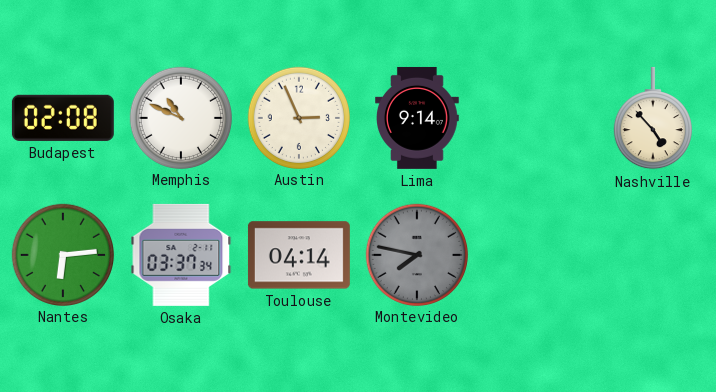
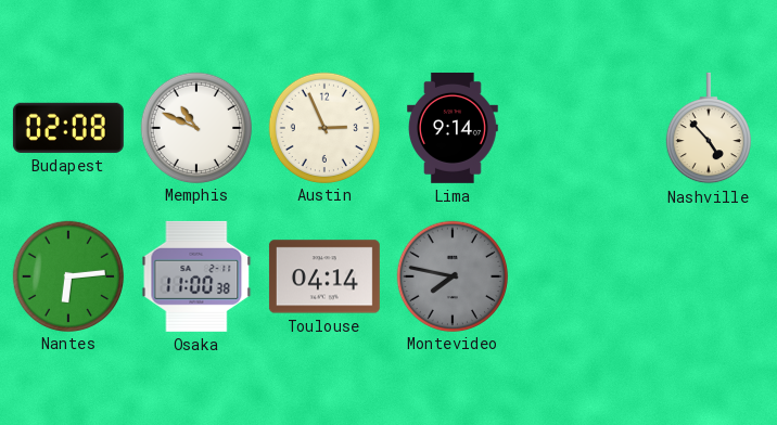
Osaka: 03:37 -> 11:00
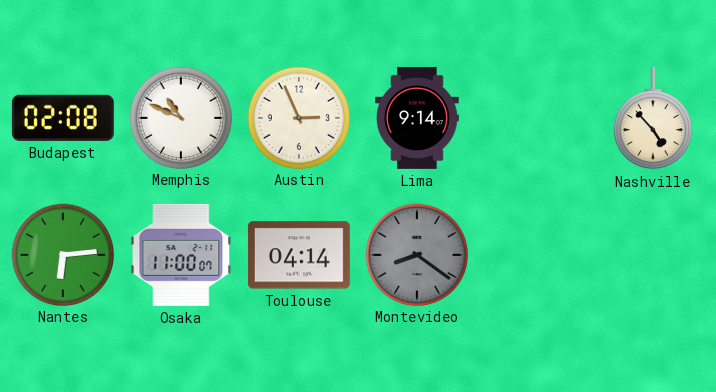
Osaka: 11:00:38 -> 11:00:07
Montevideo: 7:47 -> 8:21
